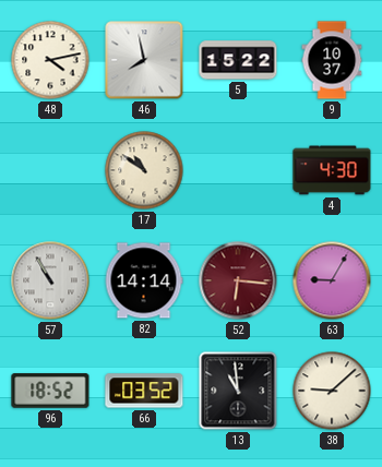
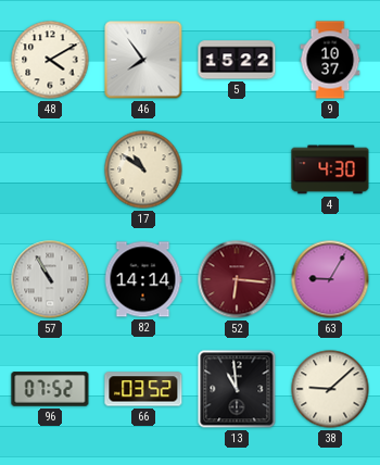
48: 4:13 -> 4:10
46: 7:58 -> 7:54
96: 18:52 -> 07:52
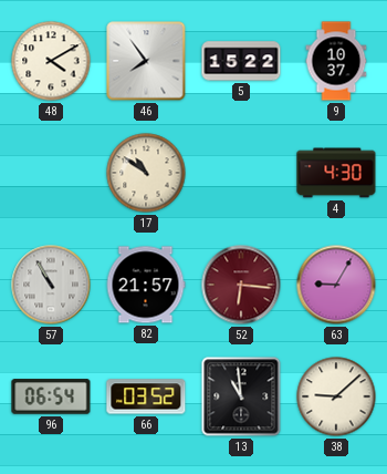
82: 14:14 -> 21:57
96: 07:52 -> 06:54
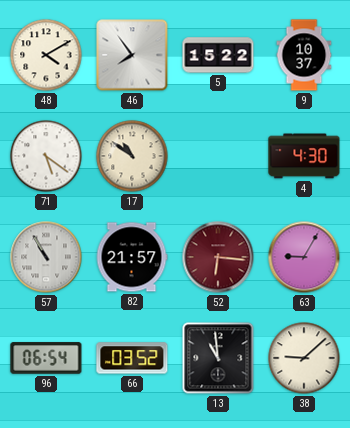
71: none -> 5:21
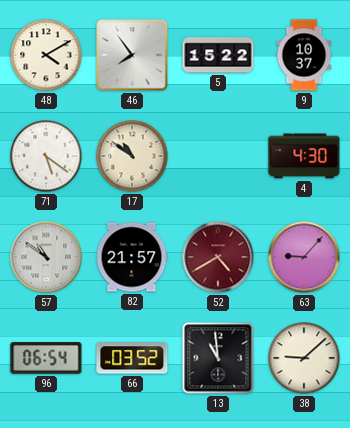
57: 10:55 -> 10:51
52: 6:16 -> 4:40
63: 9:05 -> 9:07
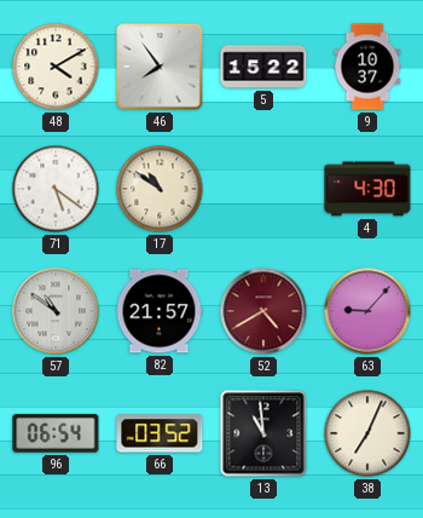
38: 9:08 -> 7:04
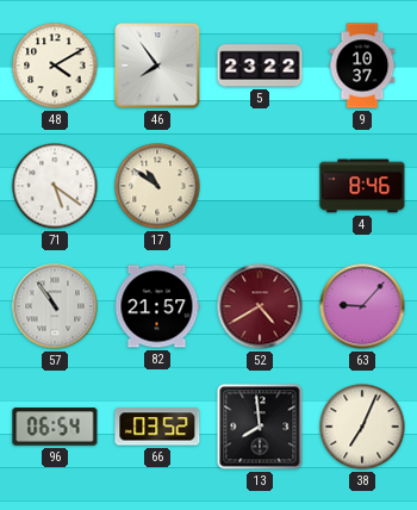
5: 15:22 -> 23:22
4: 4:30 -> 8:46
57: 10:51 -> 10:54
13: 10:59 -> 7:59
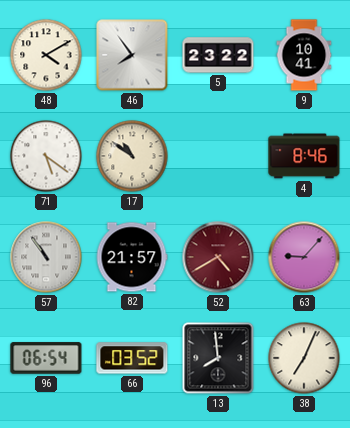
9: 10:37 -> 10:41
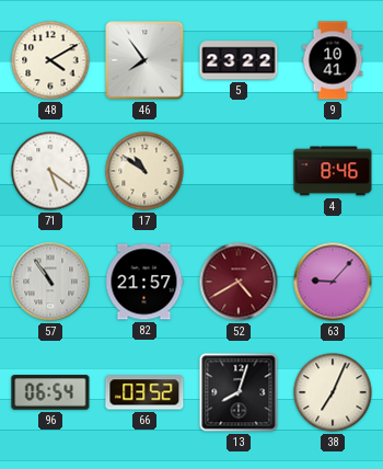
13: 7:59 -> 8:03
